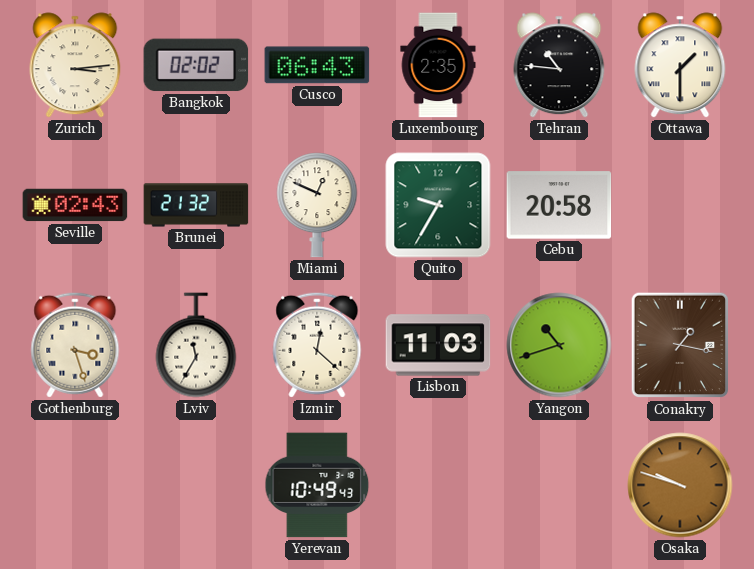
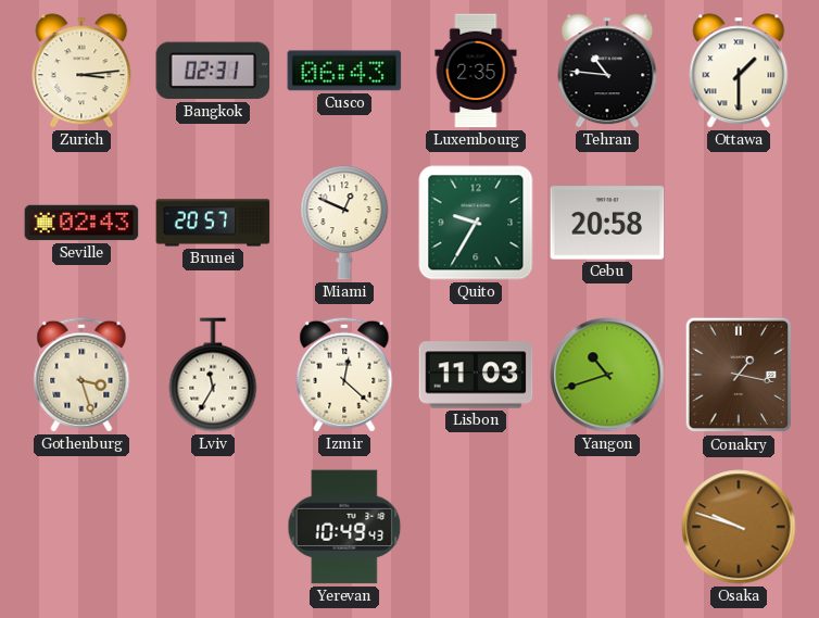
Bangkok: 02:02 -> 02:31
Brunei: 21:32 -> 20:57
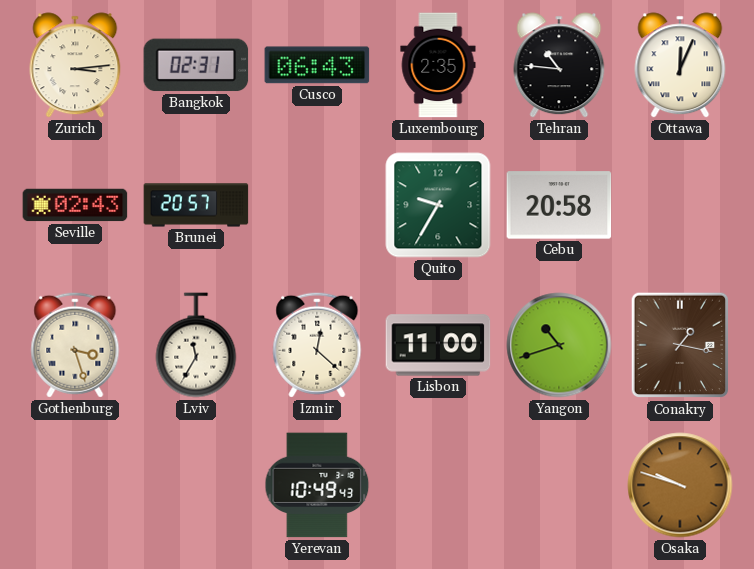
Ottawa: 1:30 -> 12:04
Miami: 12:49 -> none
Lisbon: 11:03 -> 11:00
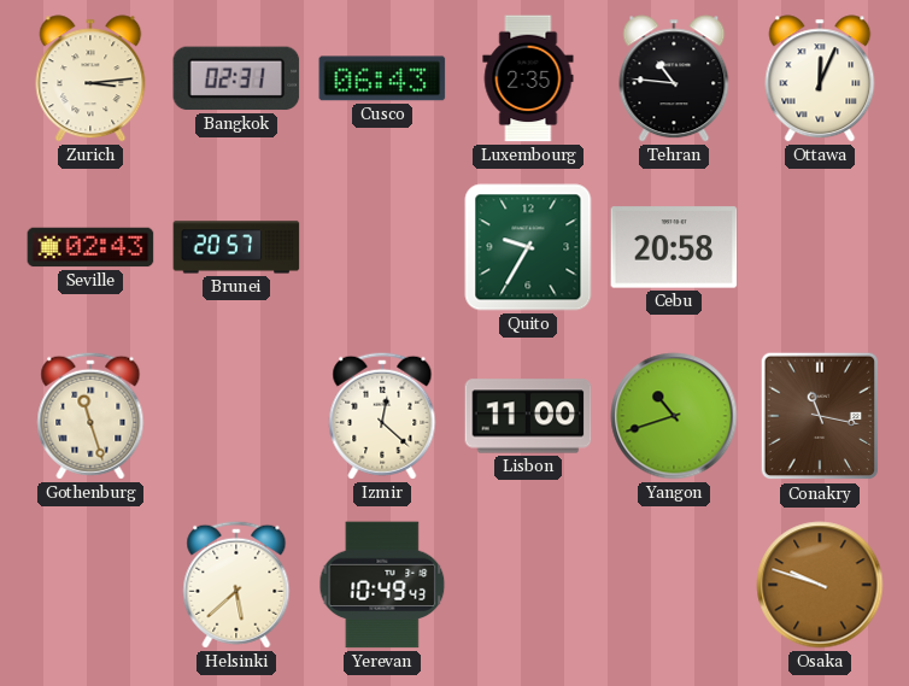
Gothenburg: 3:27 -> 11:27
Lviv: 11:35 -> none
Conakry: 1:17 -> 11:17
Helsinki: none -> 5:38
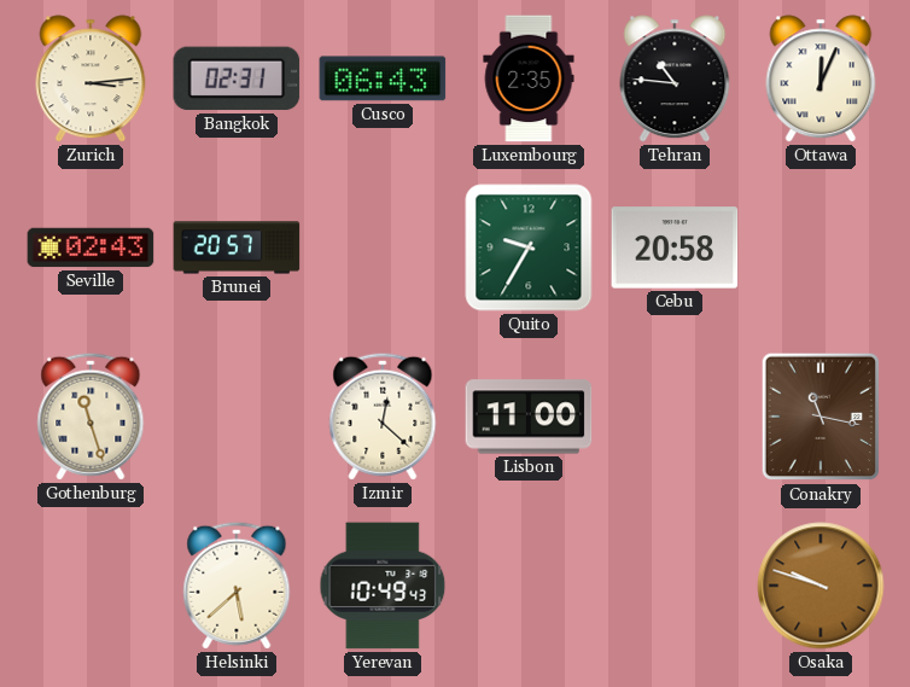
Yangon: 10:42 -> none
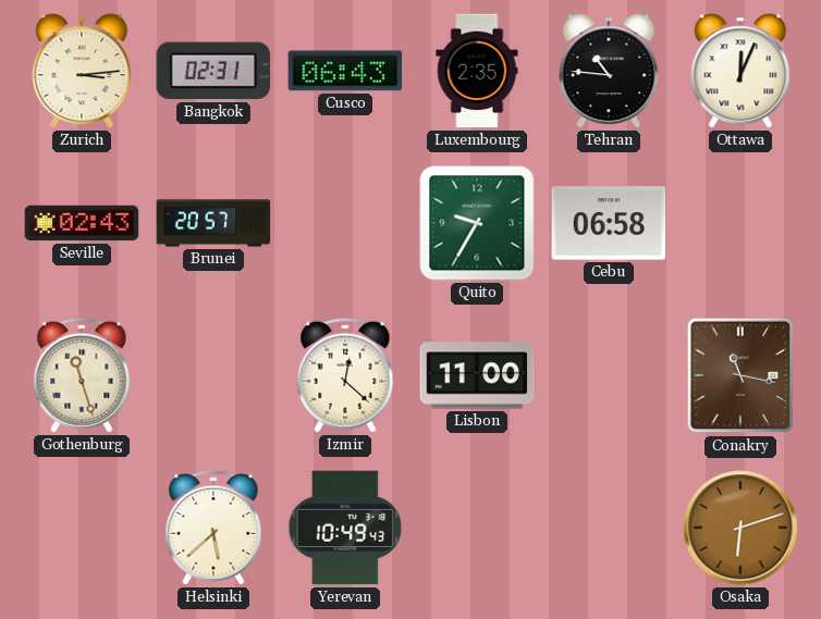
Cebu: 20:58 -> 06:58
Osaka: 9:48 -> 6:12
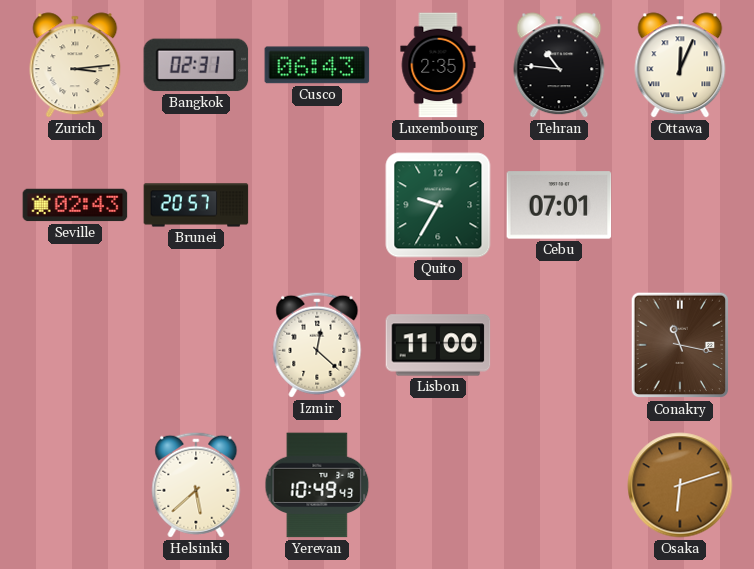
Cebu: 06:58 -> 07:01
Gothenburg: 11:27 -> none
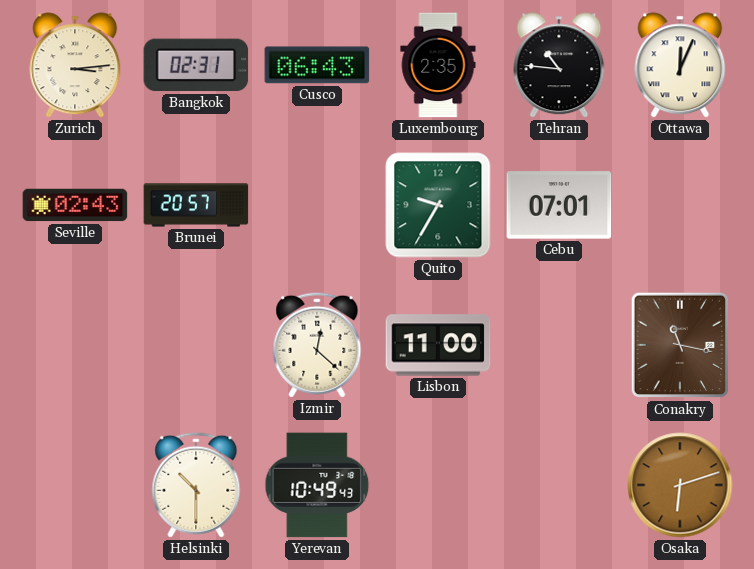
Helsinki: 5:38 -> 10:30
